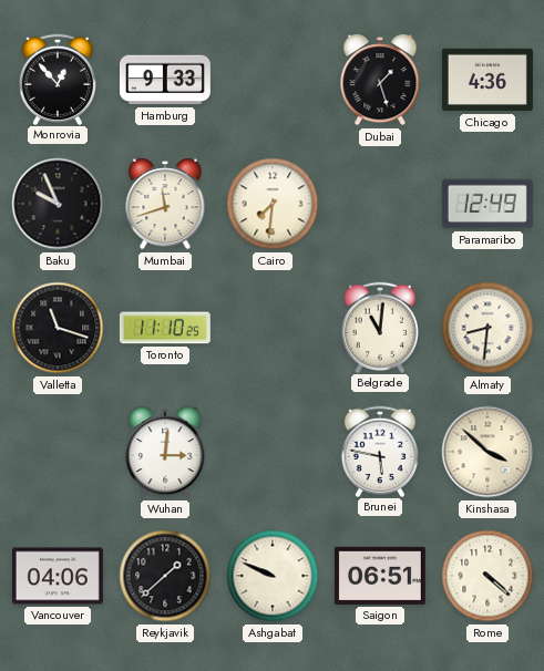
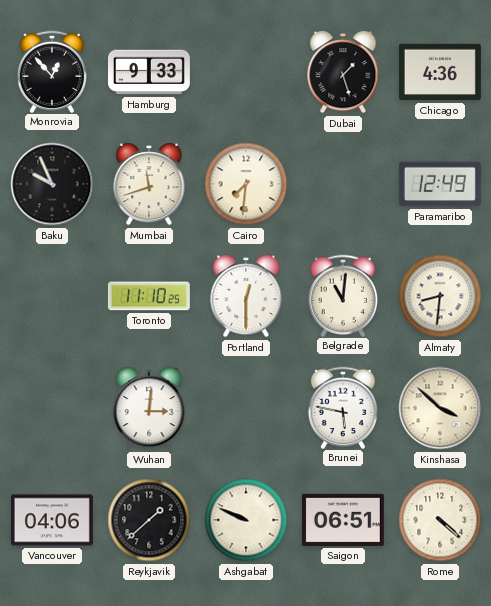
Valletta: 11:18 -> none
Portland: none -> 12:30
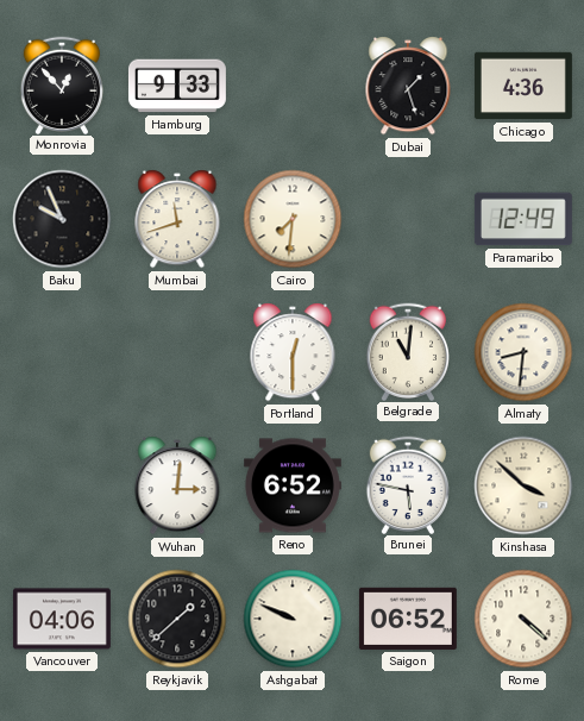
Toronto: 11:10 -> none
Reno: none -> 6:52
Saigon: 06:51 -> 06:52
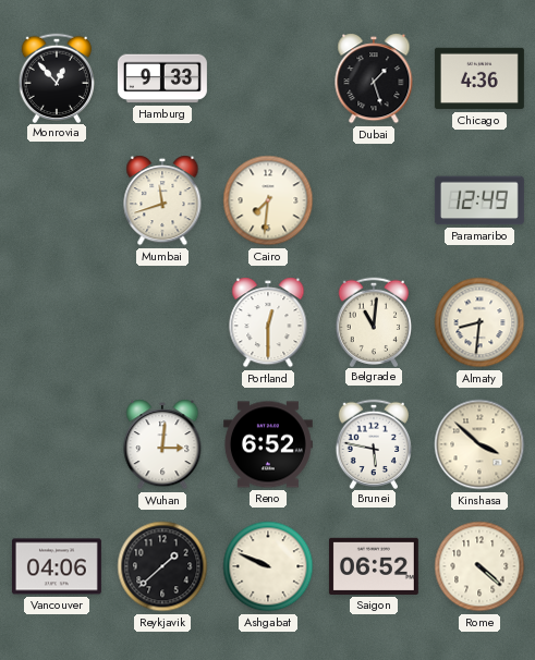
Baku: 9:56 -> none
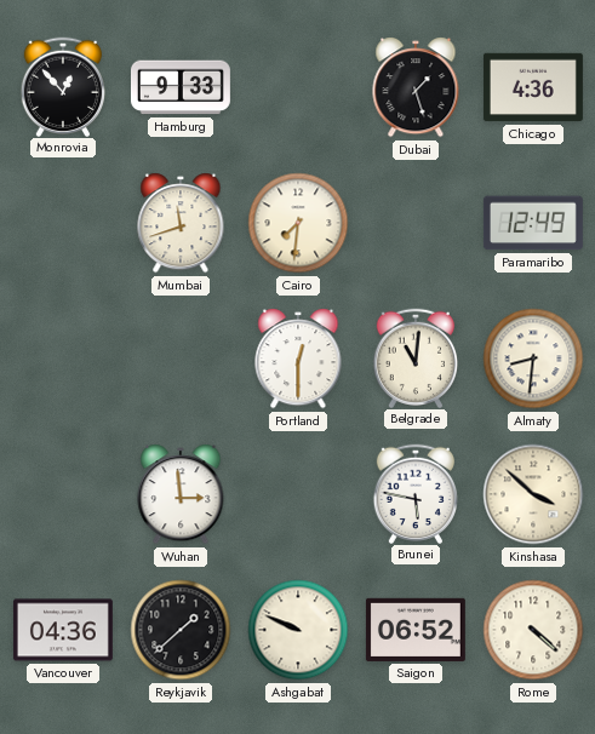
Wuhan: 3:01 -> 2:59
Reno: 6:52 -> none
Vancouver: 04:06 -> 04:36
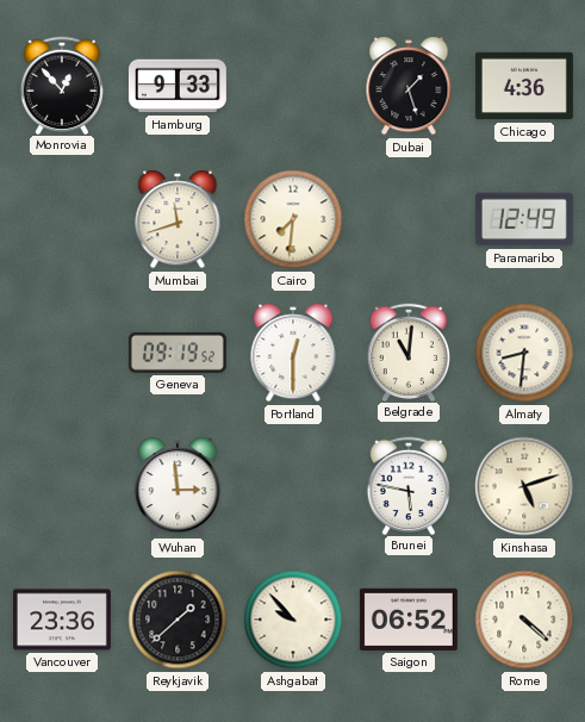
Geneva: none -> 09:19
Kinshasa: 3:52 -> 5:12
Vancouver: 04:36 -> 23:36
Ashgabat: 9:49 -> 9:53
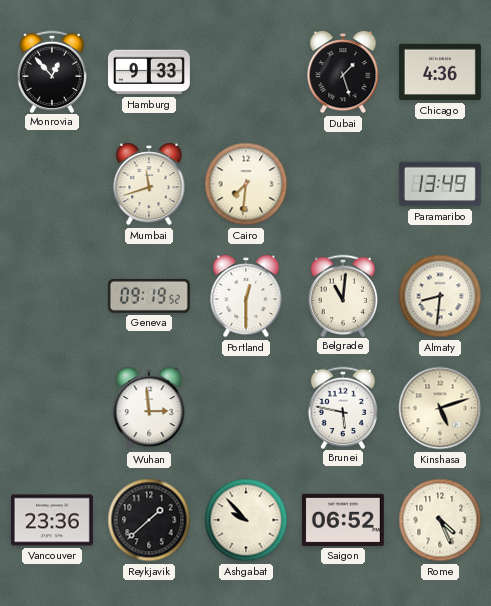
Paramaribo: 12:49 -> 13:49
Rome: 4:22 -> 4:26
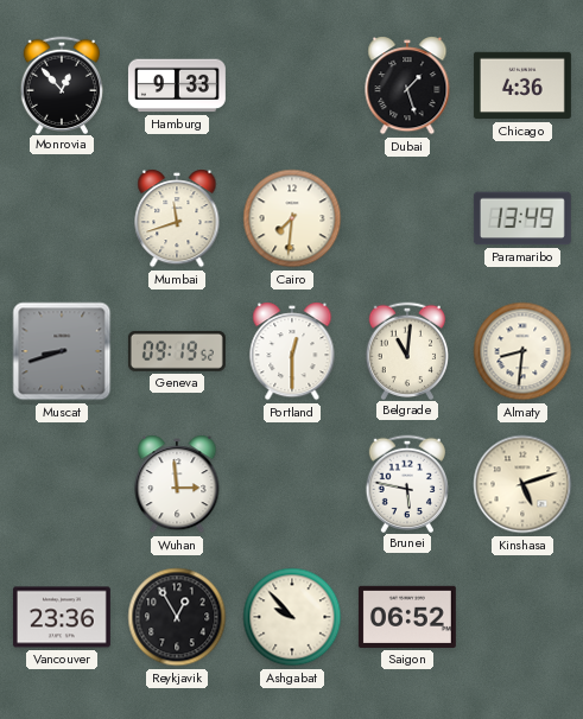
Muscat: none -> 8:42
Reykjavik: 1:38 -> 12:55
Rome: 4:26 -> none
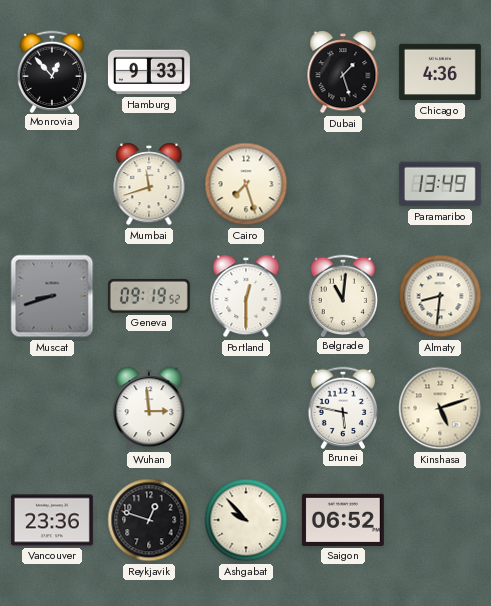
Cairo: 7:31 -> 7:27
Reykjavik: 12:55 -> 12:48
